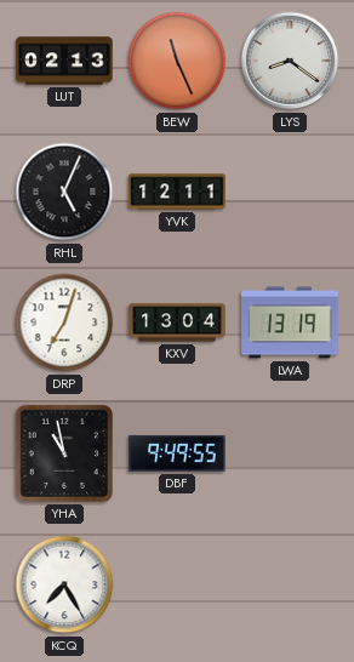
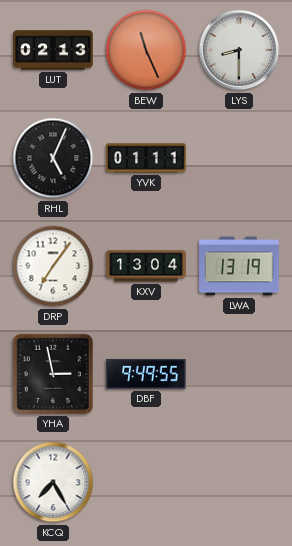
LYS: 8:21 -> 8:30
YVK: 12:11 -> 01:11
DRP: 7:03 -> 7:06
YHA: 10:58 -> 2:58
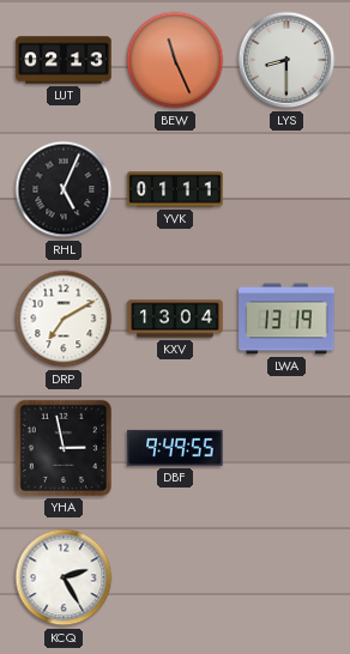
DRP: 7:06 -> 7:10
KCQ: 7:25 -> 2:25
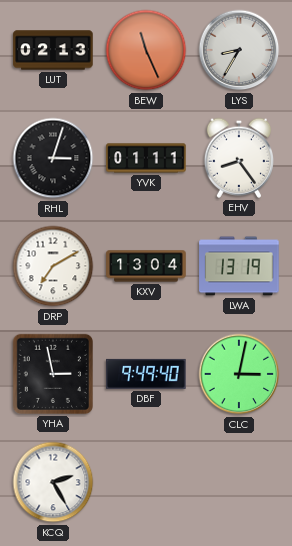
LYS: 8:30 -> 8:35
RHL: 5:04 -> 3:03
EHV: none -> 8:24
DBF: 9:49:55 -> 9:49:40
CLC: none -> 3:02
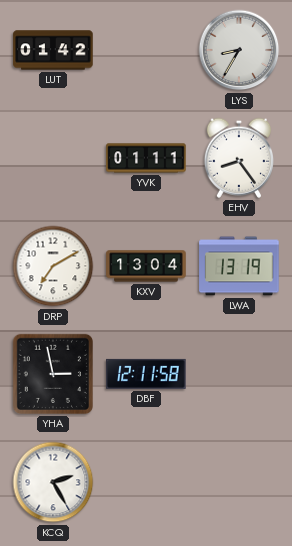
LUT: 02:13 -> 01:42
BEW: 11:26 -> none
RHL: 3:03 -> none
DBF: 9:49 -> 12:11
CLC: 3:02 -> none
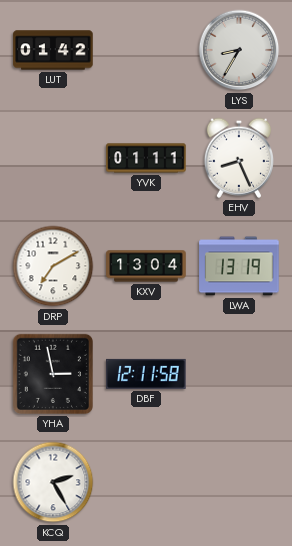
EHV: 8:24 -> 8:26
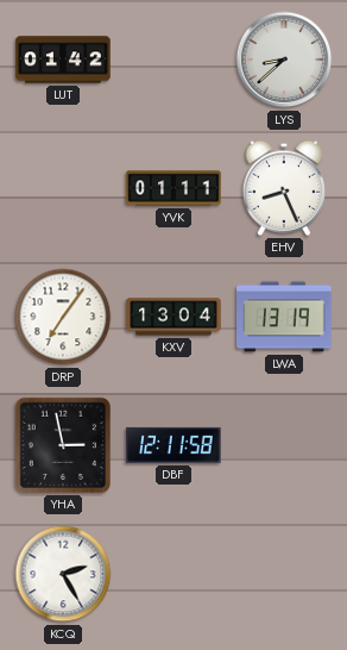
LYS: 8:35 -> 8:38
DRP: 7:10 -> 7:06
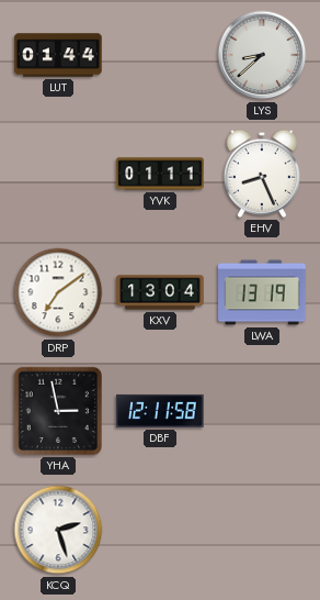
LUT: 01:42 -> 01:44
DRP: 7:06 -> 7:09
KCQ: 2:25 -> 2:27
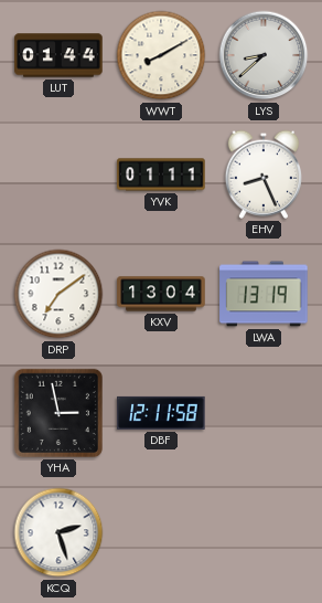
WWT: none -> 8:10
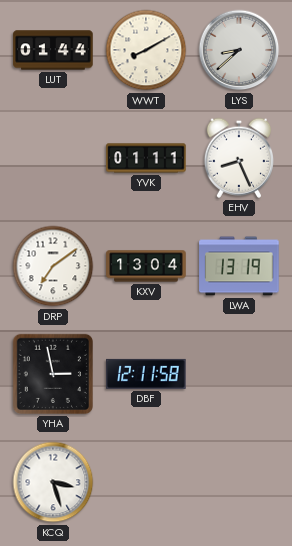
KCQ: 2:27 -> 3:27
